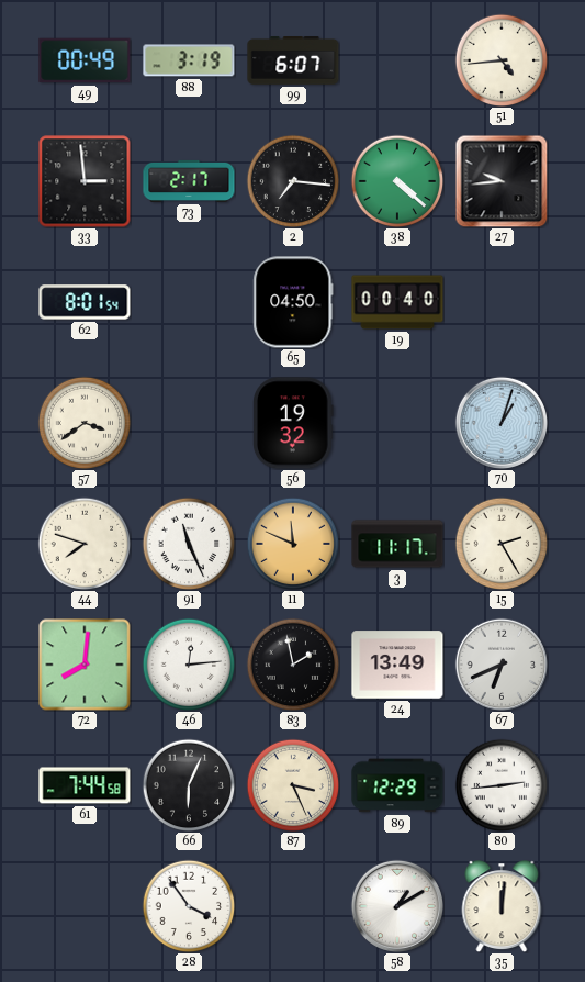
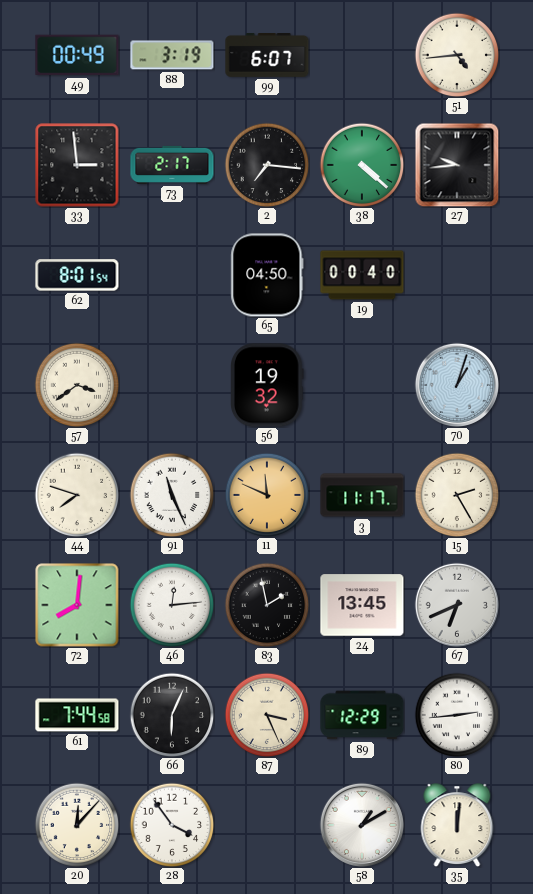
24: 13:49 -> 13:45
20: none -> 12:07
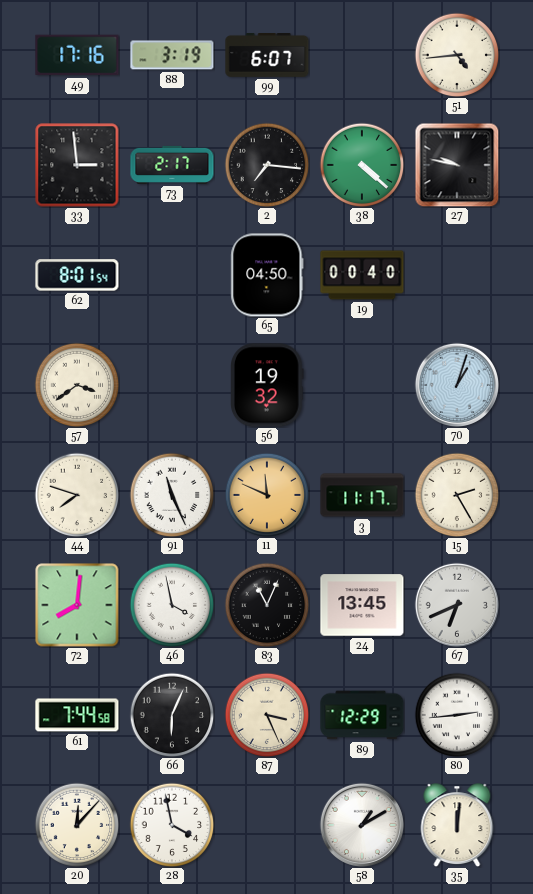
49: 00:49 -> 17:16
27: 9:44 -> 9:47
46: 12:14 -> 3:58
83: 1:58 -> 11:04
28: 3:54 -> 3:58
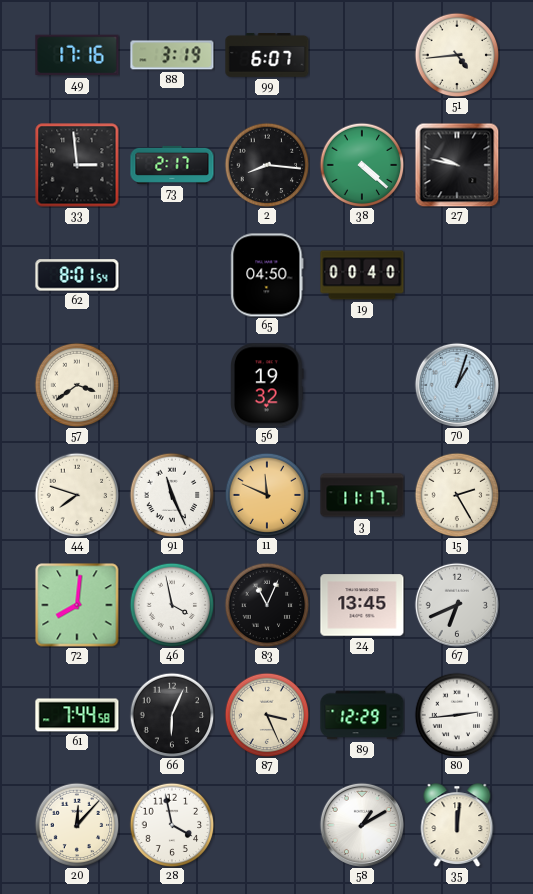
2: 7:16 -> 8:16
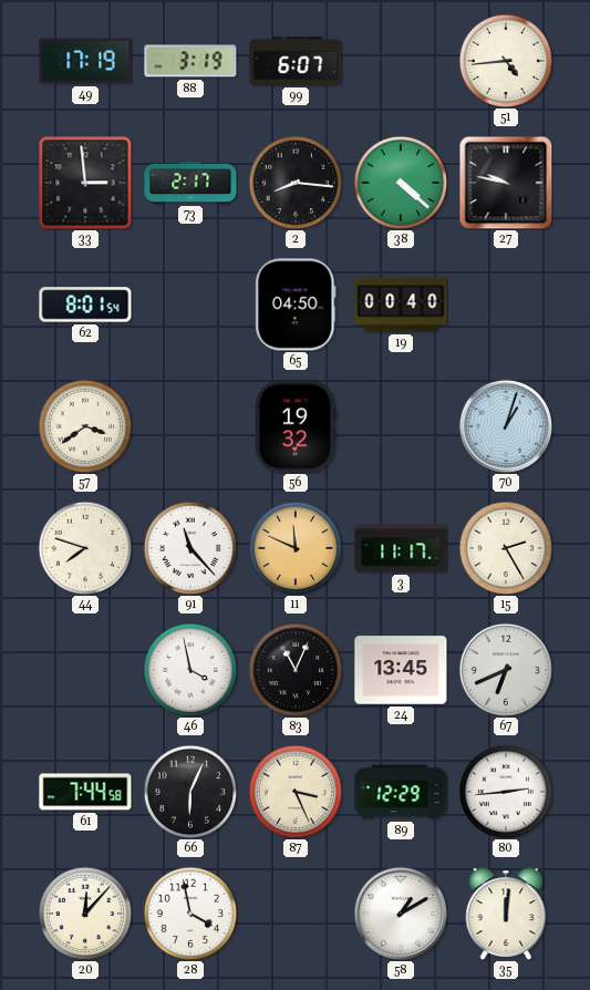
49: 17:16 -> 17:19
91: 11:26 -> 11:23
72: 8:01 -> none
